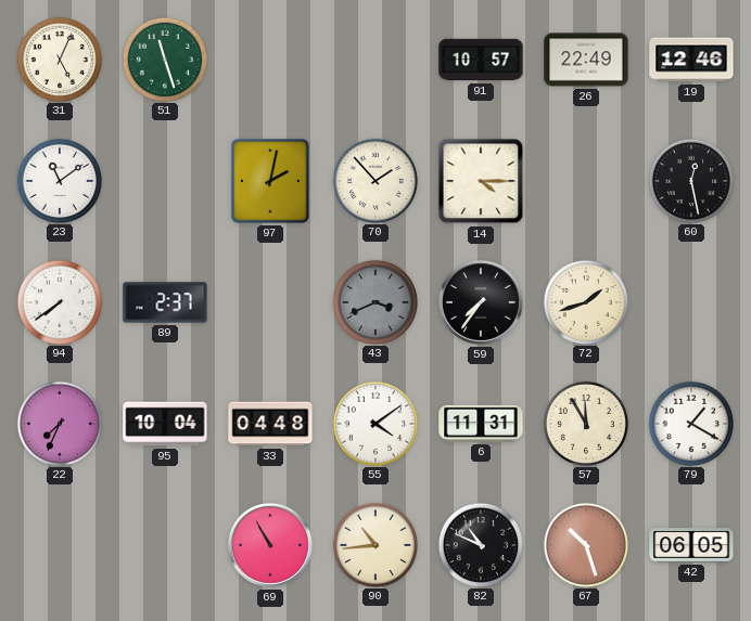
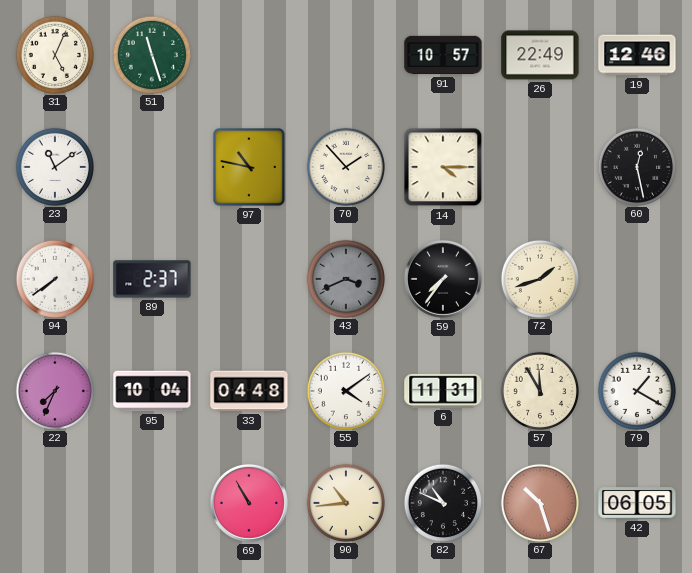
97: 2:02 -> 10:47
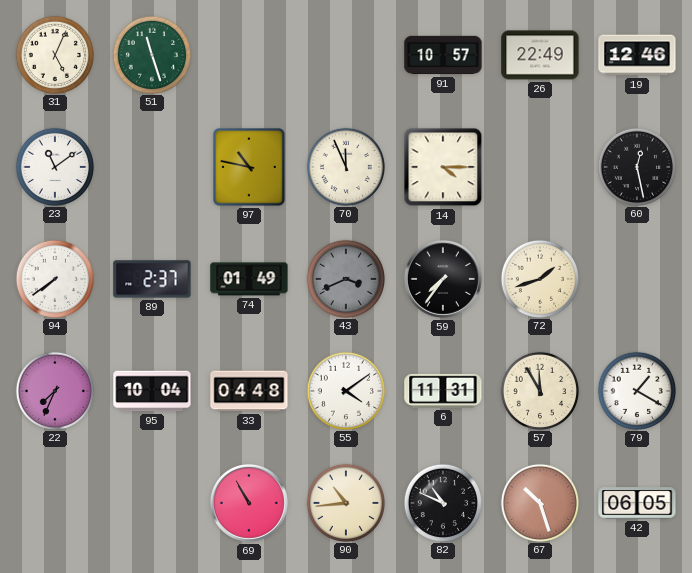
70: 1:53 -> 11:56
74: none -> 01:49
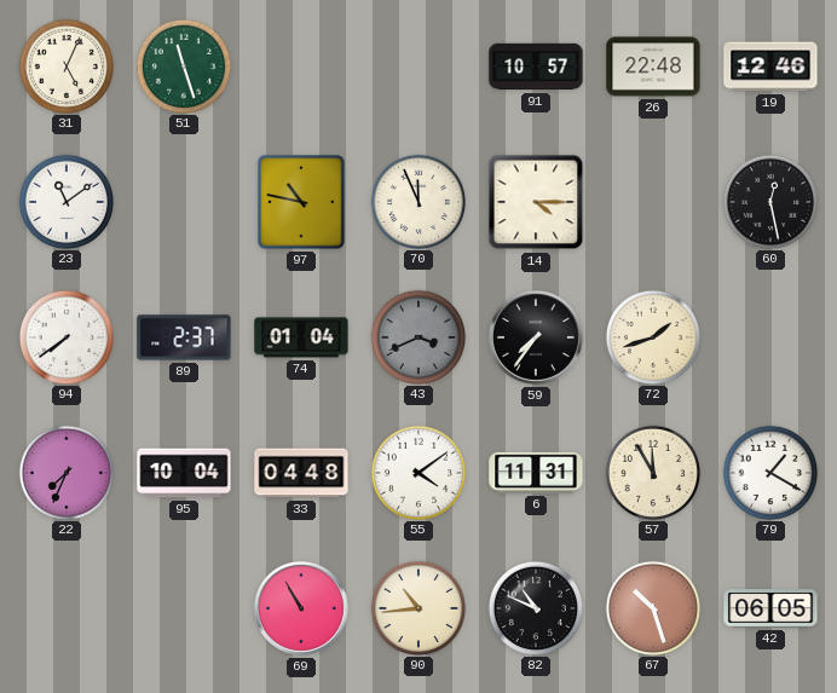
26: 22:49 -> 22:48
74: 01:49 -> 01:04
